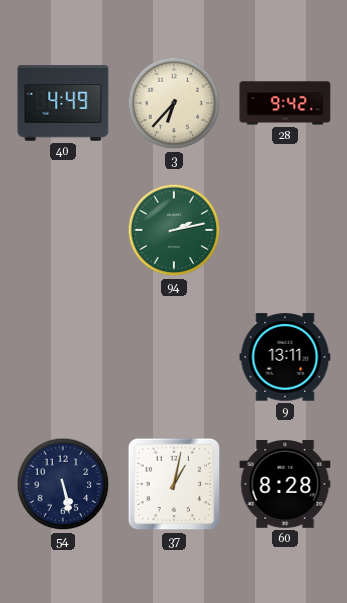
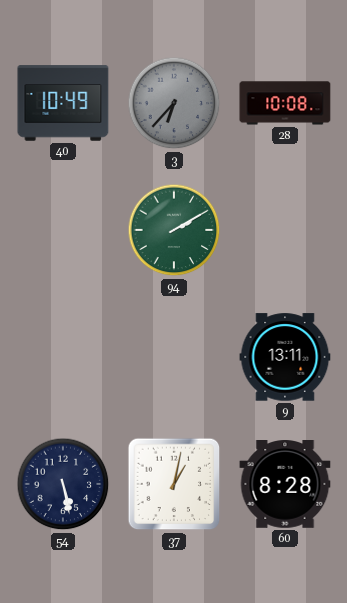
40: 4:49 -> 10:49
3 dial: cream -> grey
28: 9:42 -> 10:08
94: 2:13 -> 2:10
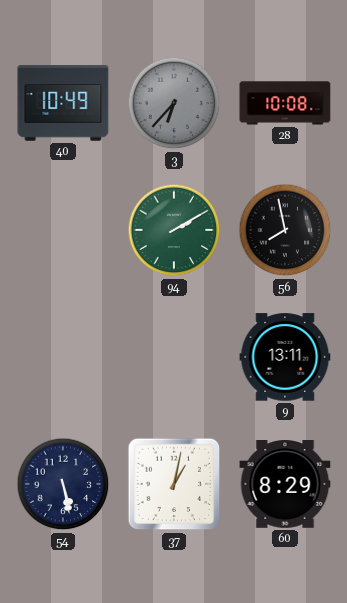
56: none -> 7:58
60: 8:28 -> 8:29
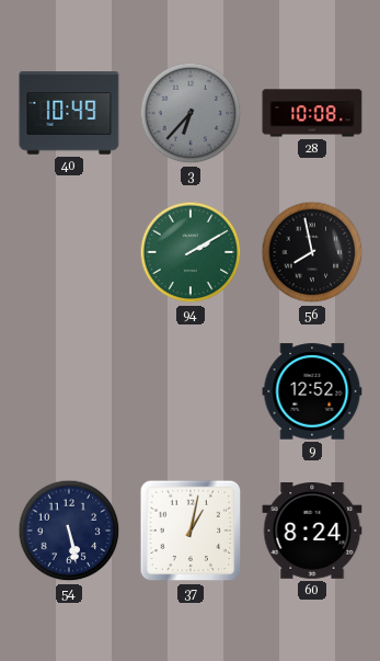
9: 13:11 -> 12:52
60: 8:29 -> 8:24
